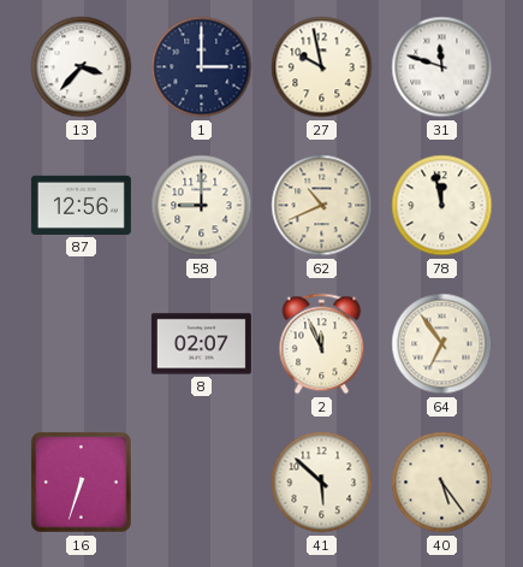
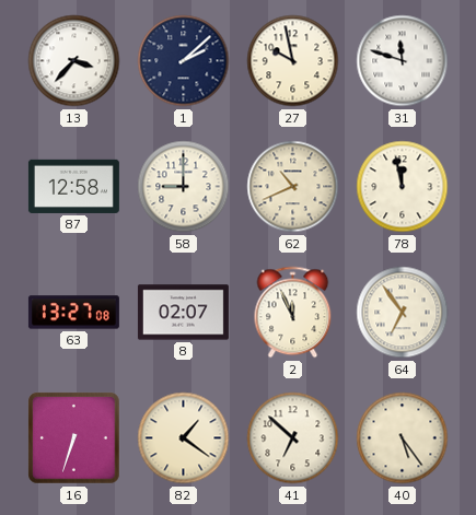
1: 3:00 -> 2:08
87: 12:56 -> 12:58
63: none -> 13:27
82: none -> 1:21
41: 5:52 -> 6:52
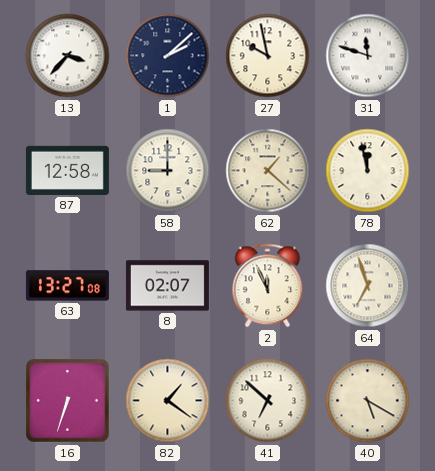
62: 10:41 -> 1:22
64: 6:54 -> 6:57
40: 5:24 -> 5:20
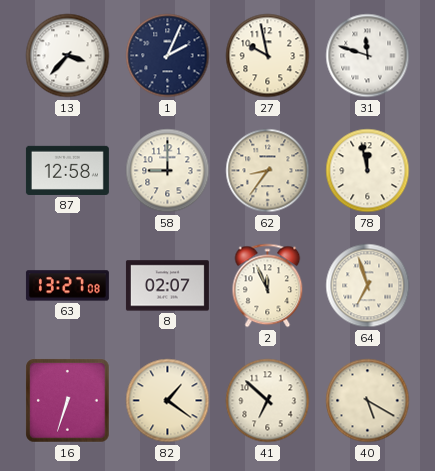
1: 2:08 -> 2:04
62: 1:22 -> 8:36
